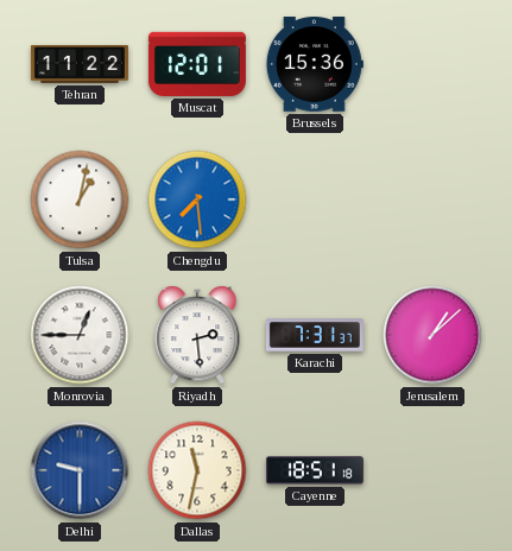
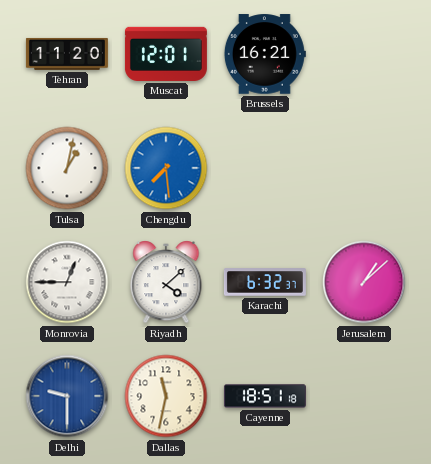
Tehran: 11:22 -> 11:20
Brussels: 15:36 -> 16:21
Riyadh: 2:29 -> 4:08
Karachi: 7:31 -> 6:32
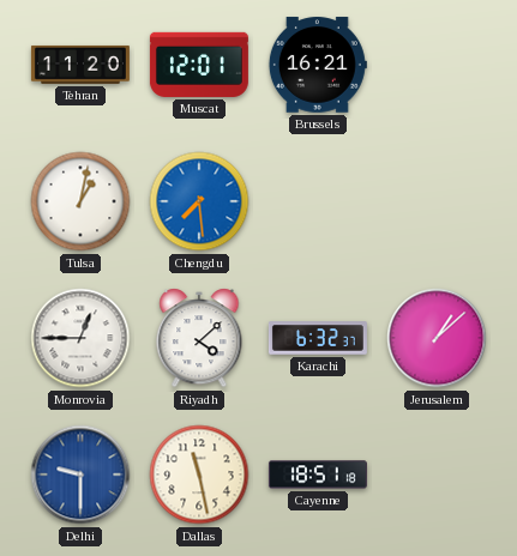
Dallas: 11:32 -> 11:28
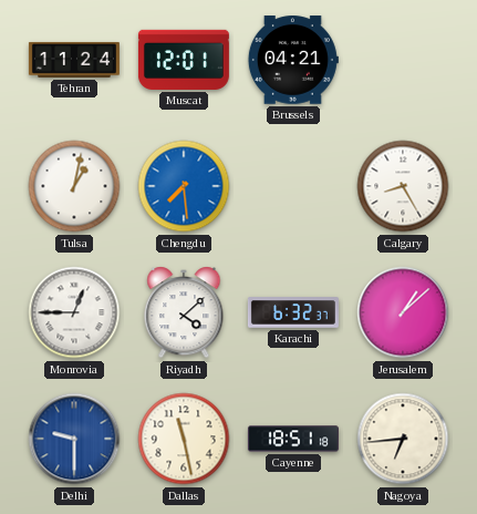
Tehran: 11:20 -> 11:24
Brussels: 16:21 -> 04:21
Calgary: none -> 8:25
Nagoya: none -> 6:44
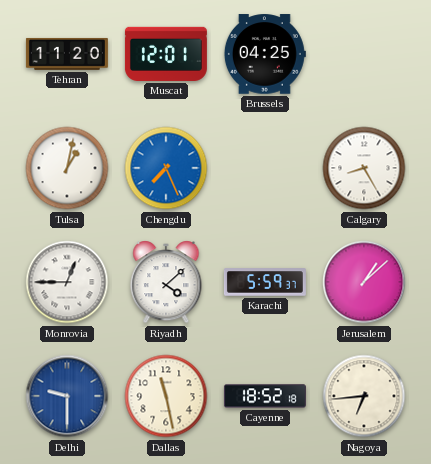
Tehran: 11:24 -> 11:20
Brussels: 04:21 -> 04:25
Chengdu: 7:29 -> 7:26
Karachi: 6:32 -> 5:59
Cayenne: 18:51 -> 18:52
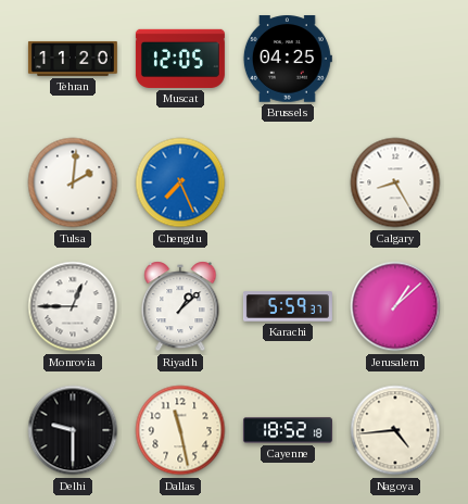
Muscat: 12:01 -> 12:05
Tulsa: 1:02 -> 2:01
Riyadh: 4:08 -> 1:08
Delhi dial: blue -> black
Nagoya: 6:44 -> 4:44
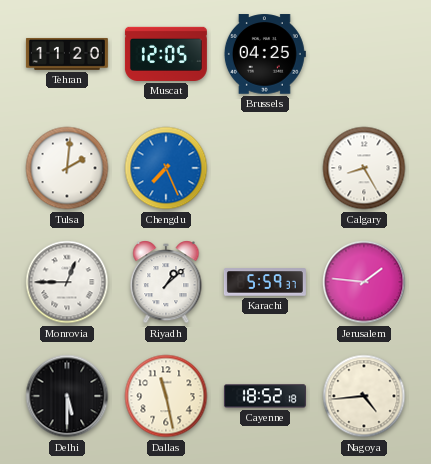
Jerusalem: 1:08 -> 1:46
Delhi: 9:30 -> 5:30
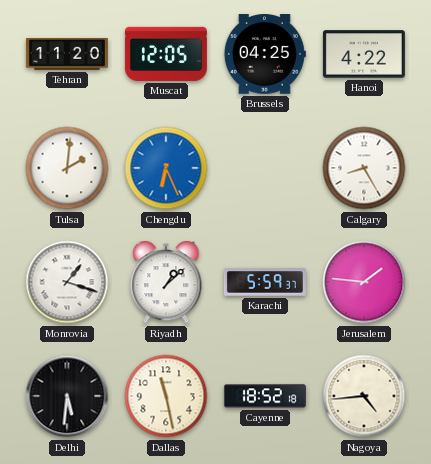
Hanoi: none -> 4:22
Chengdu: 7:26 -> 6:26
Monrovia: 12:45 -> 1:18
Delhi: 5:30 -> 5:31
